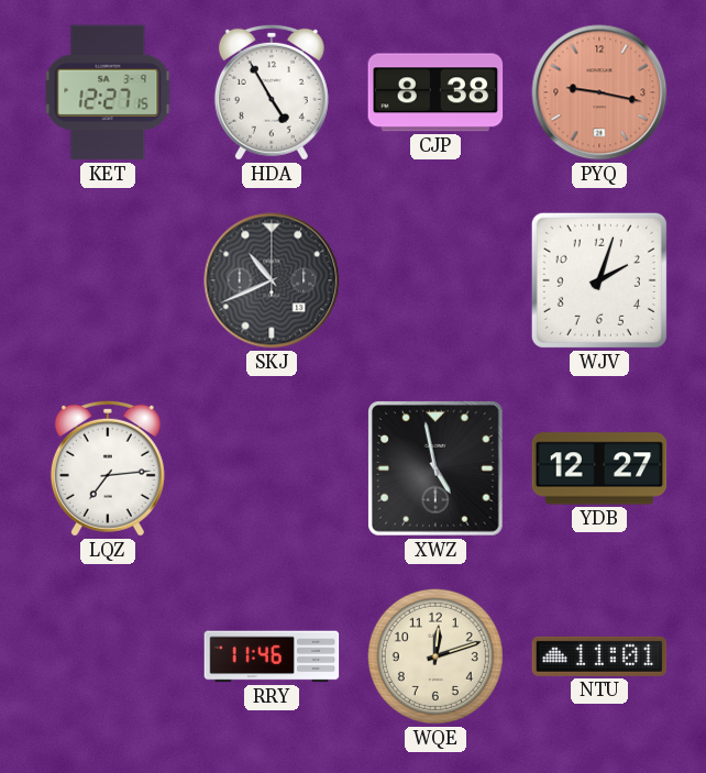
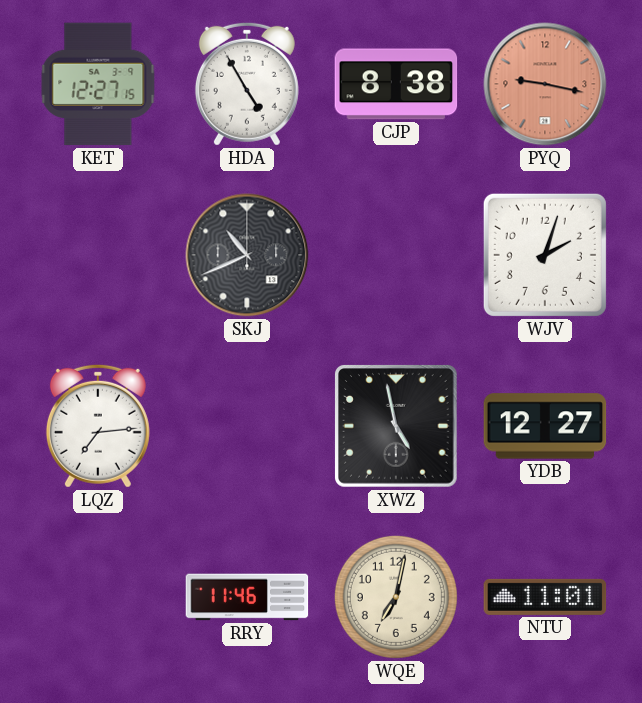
WQE: 12:12 -> 7:02
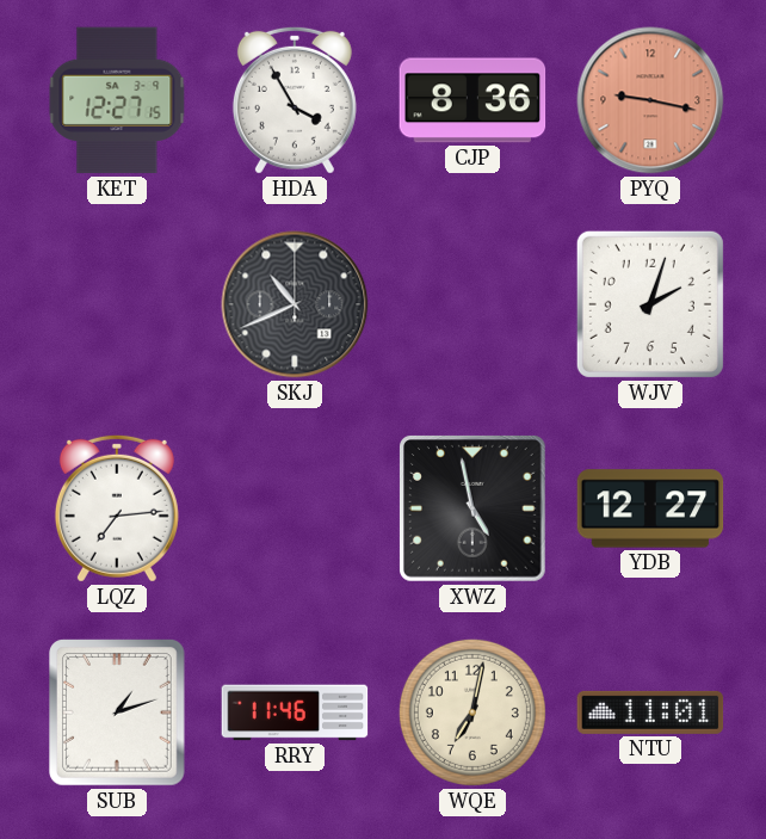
HDA: 4:55 -> 3:55
CJP: 8:38 -> 8:36
SUB: none -> 1:12
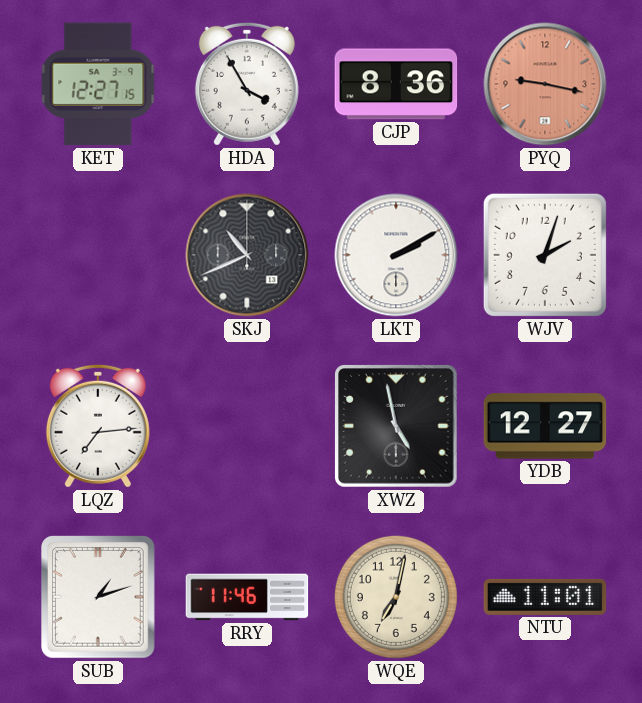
LKT: none -> 2:10
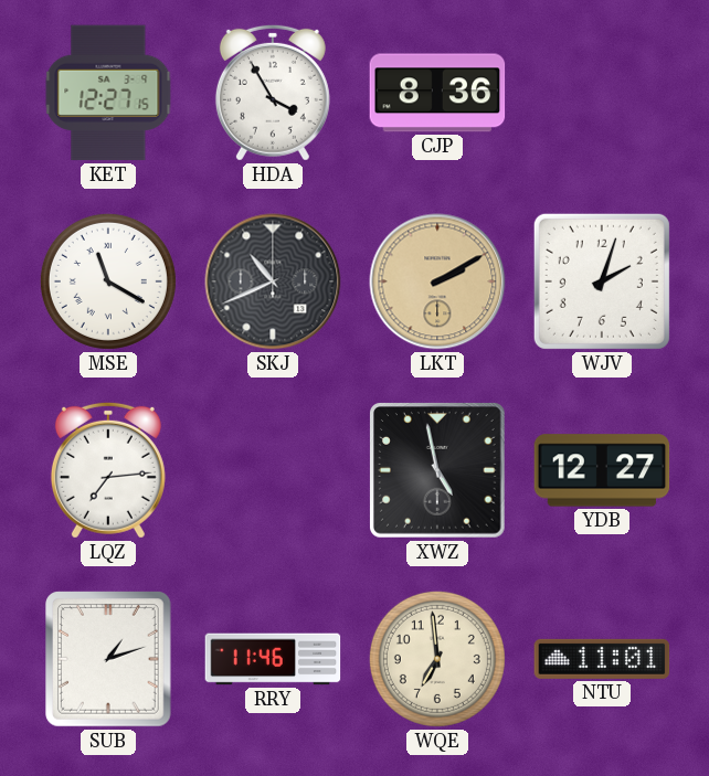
PYQ: 9:17 -> none
MSE: none -> 11:20
LKT dial: white -> champagne
WQE: 7:02 -> 6:59
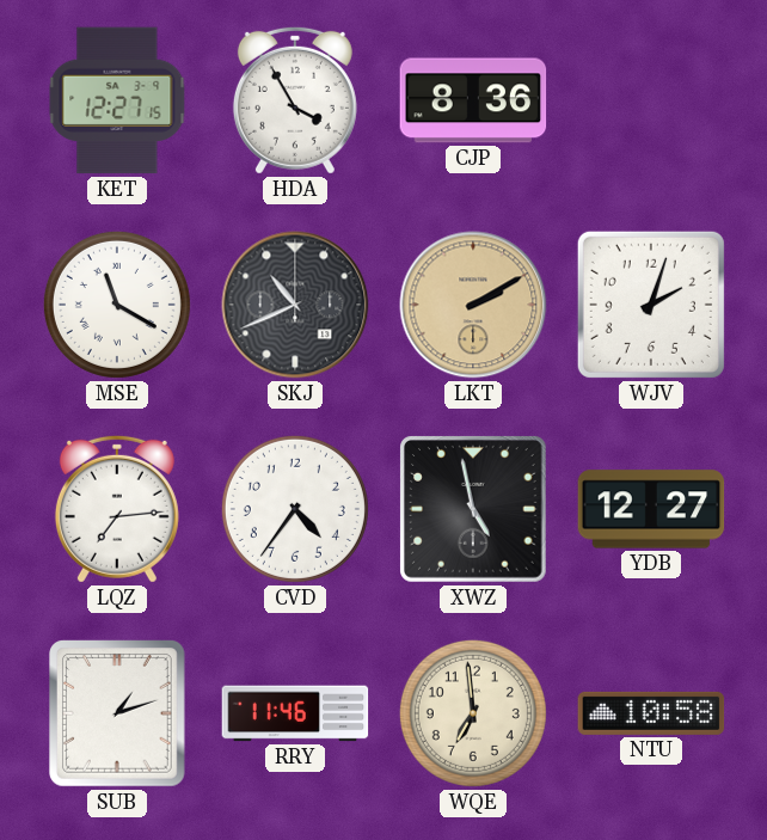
CVD: none -> 4:36
NTU: 11:01 -> 10:58
